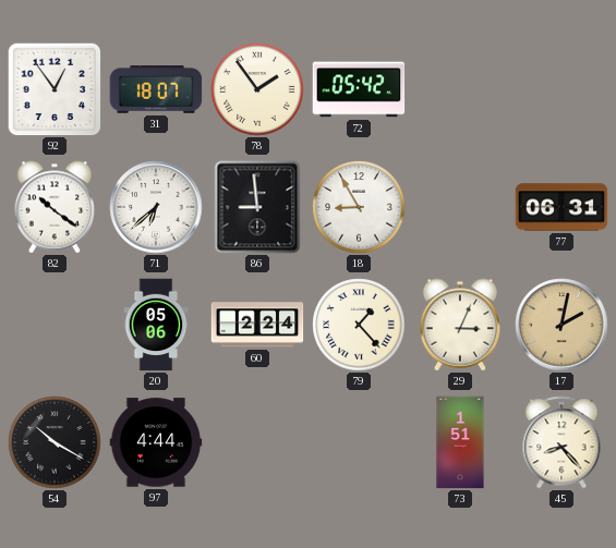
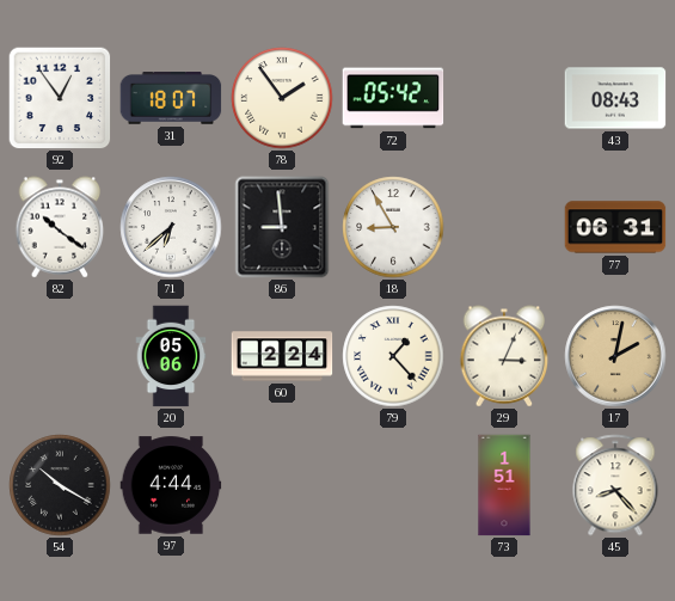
43: none -> 08:43
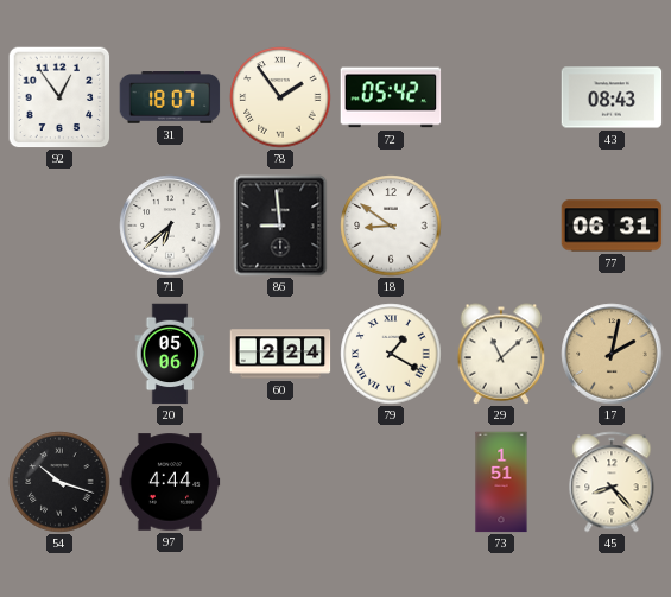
82: 10:21 -> none
18: 8:55 -> 8:51
79: 1:23 -> 1:20
29: 3:04 -> 11:08
54: 10:20 -> 10:18
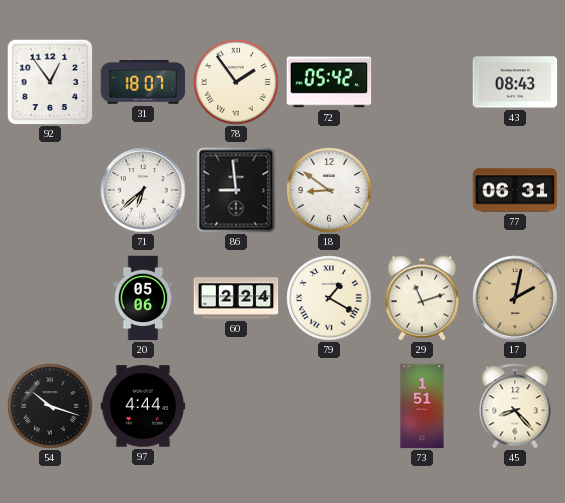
29: 11:08 -> 11:12
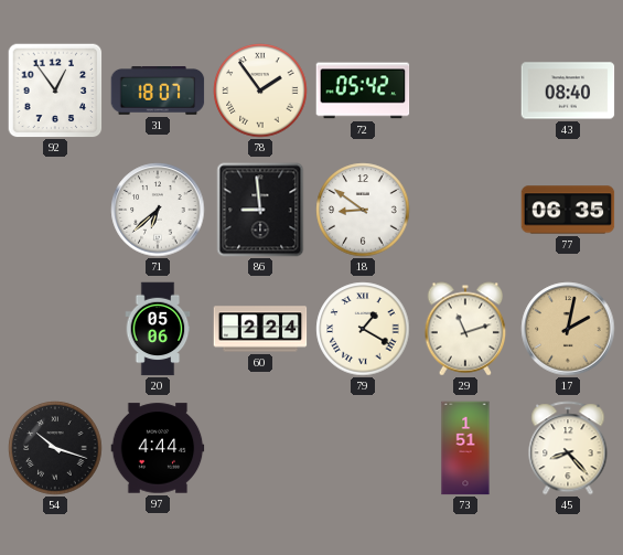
43: 08:43 -> 08:40
77: 06:31 -> 06:35
